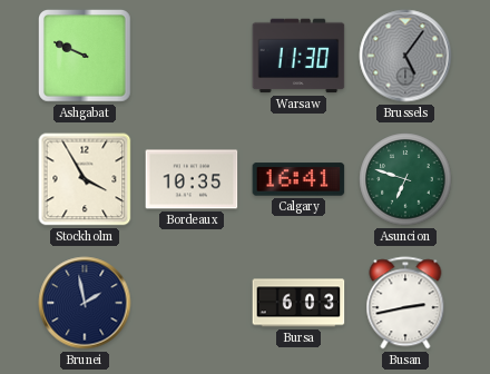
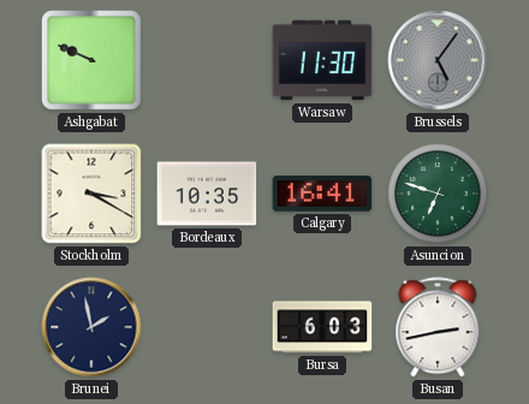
Stockholm: 3:55 -> 3:20
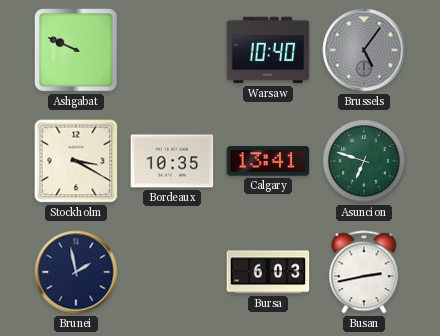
Warsaw: 11:30 -> 10:40
Calgary: 16:41 -> 13:41
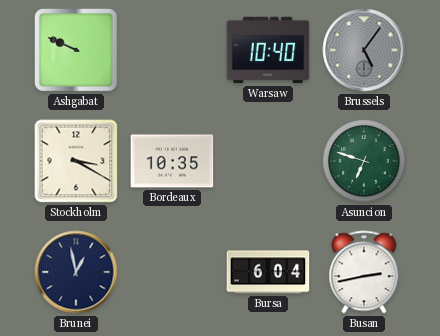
Calgary: 13:41 -> none
Brunei: 1:58 -> 12:58
Bursa: 6:03 -> 6:04
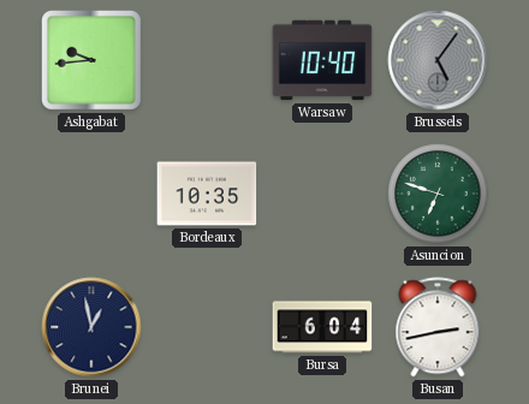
Ashgabat: 9:49 -> 9:44
Stockholm: 3:20 -> none
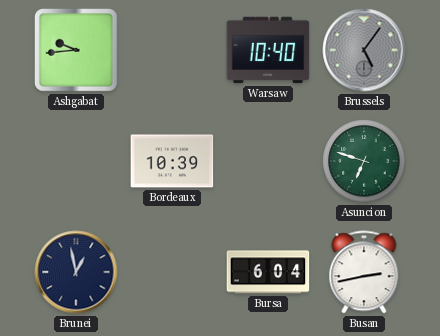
Bordeaux: 10:35 -> 10:39
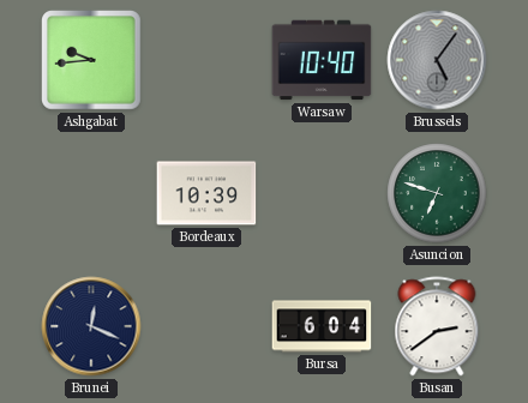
Brunei: 12:58 -> 12:19
Busan: 2:43 -> 2:39
